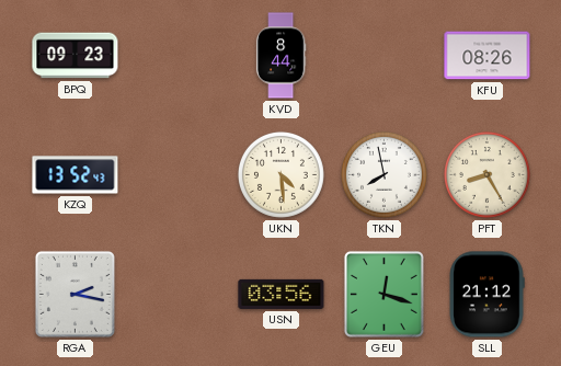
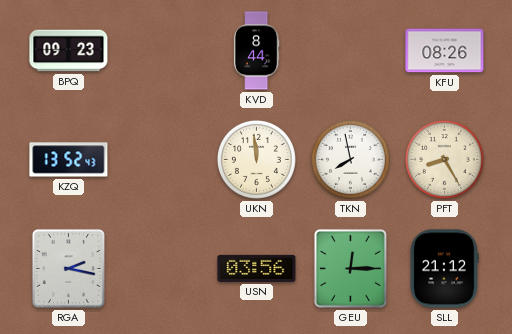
UKN: 4:29 -> 11:59
GEU: 12:18 -> 12:15
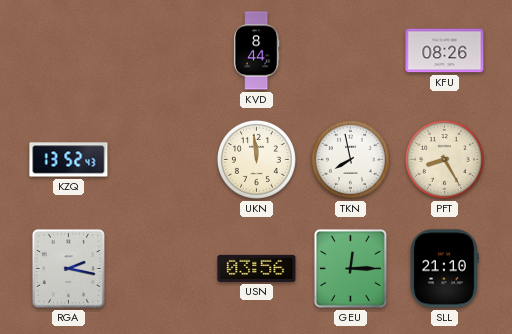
BPQ: 09:23 -> none
SLL: 21:12 -> 21:10
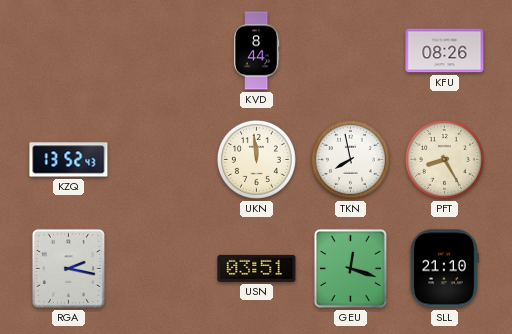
USN: 03:56 -> 03:51
GEU: 12:15 -> 12:18
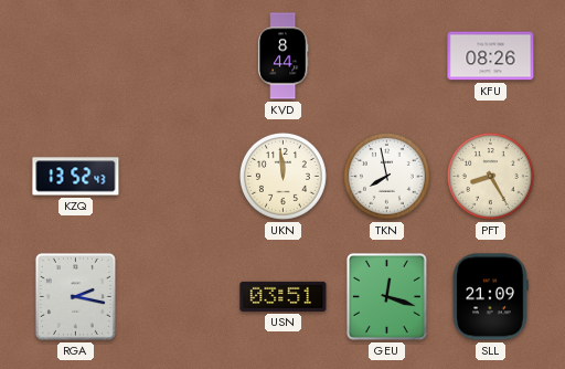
SLL: 21:10 -> 21:09
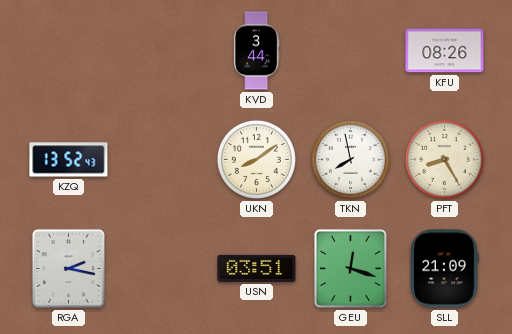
KVD: 8:44 -> 3:44
UKN: 11:59 -> 8:09
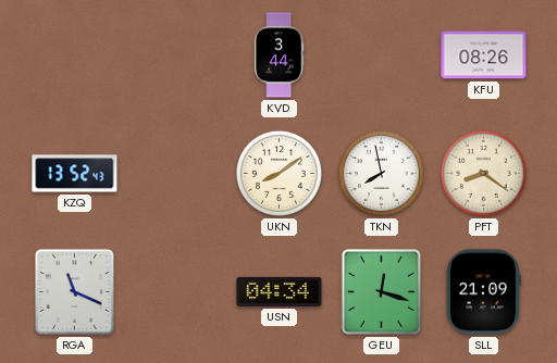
PFT: 8:25 -> 8:21
RGA: 2:17 -> 11:19
USN: 03:51 -> 04:34
